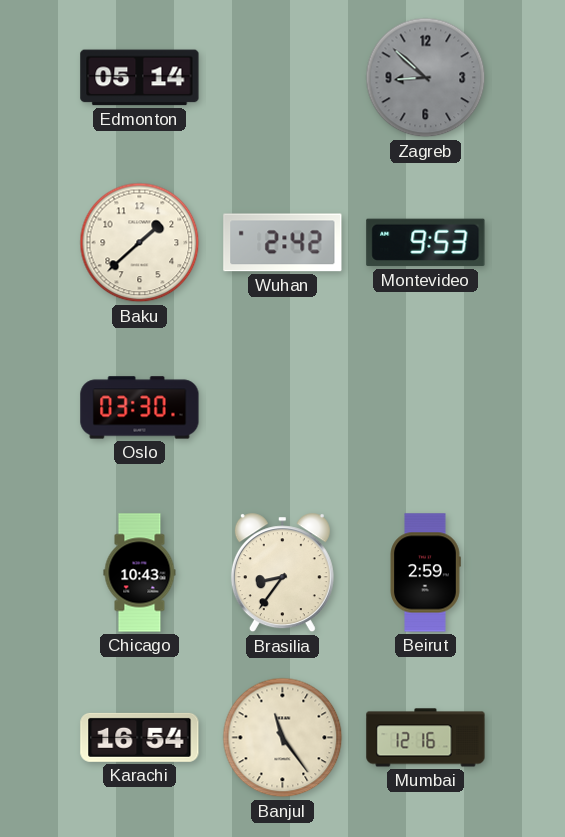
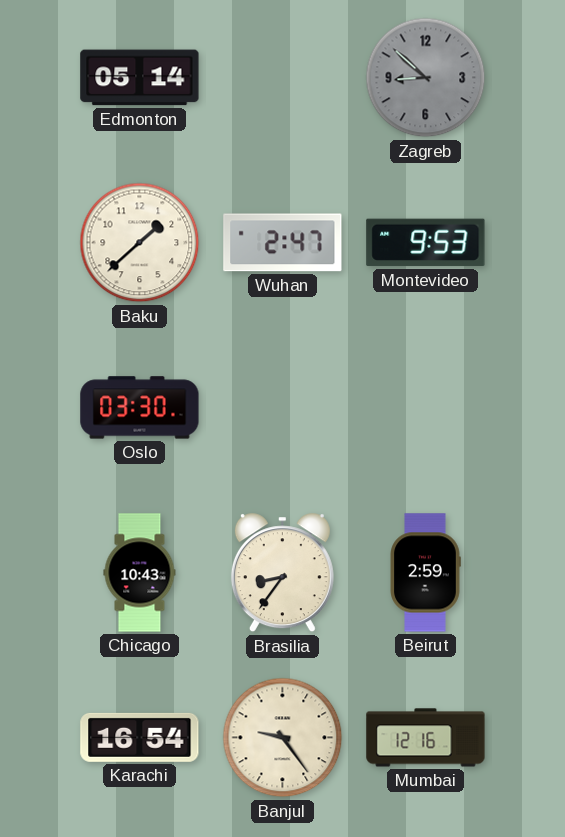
Wuhan: 2:42 -> 2:47
Banjul: 11:24 -> 9:24
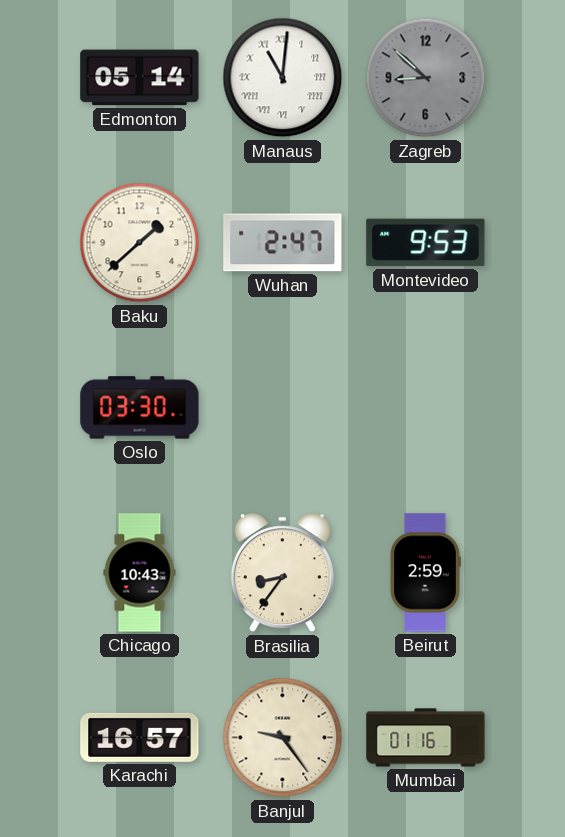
Manaus: none -> 11:01
Karachi: 16:54 -> 16:57
Mumbai: 12:16 -> 01:16
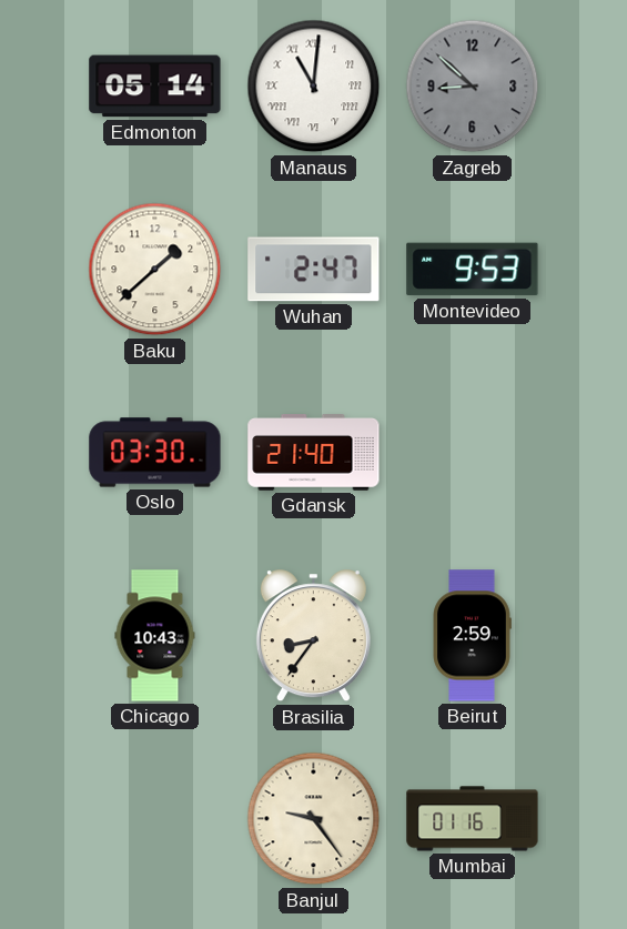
Gdansk: none -> 21:40
Karachi: 16:57 -> none
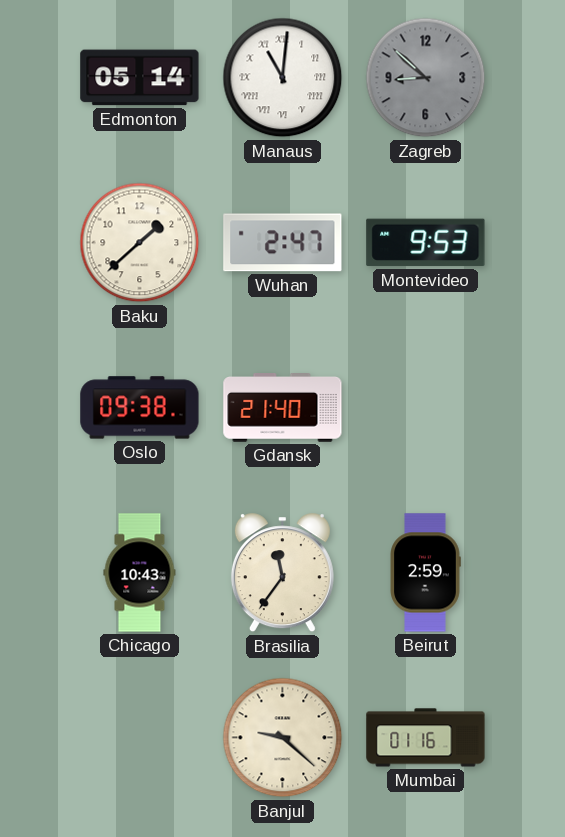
Oslo: 03:30 -> 09:38
Brasilia: 8:36 -> 11:36
Banjul: 9:24 -> 9:22
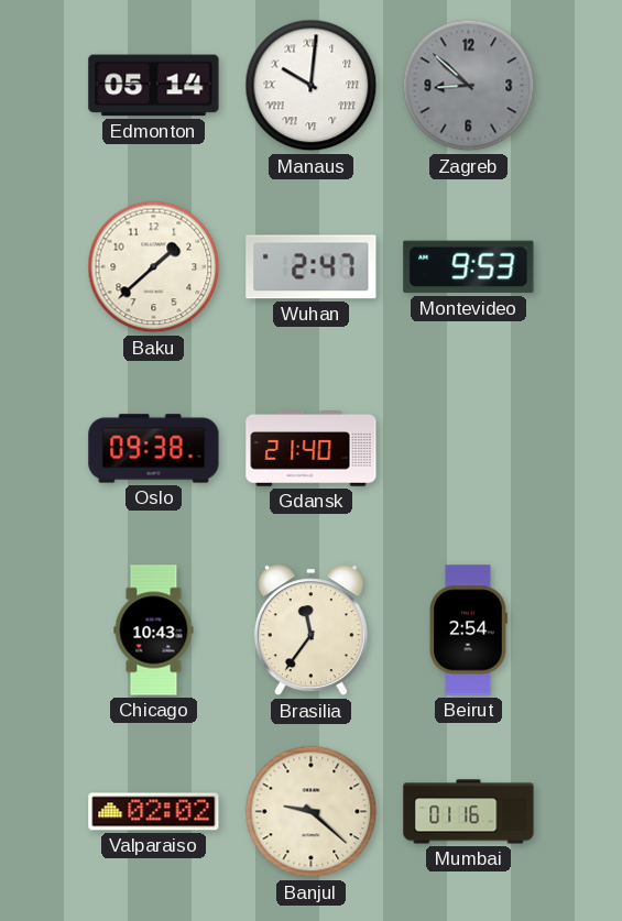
Manaus: 11:01 -> 10:01
Beirut: 2:59 -> 2:54
Valparaiso: none -> 02:02
